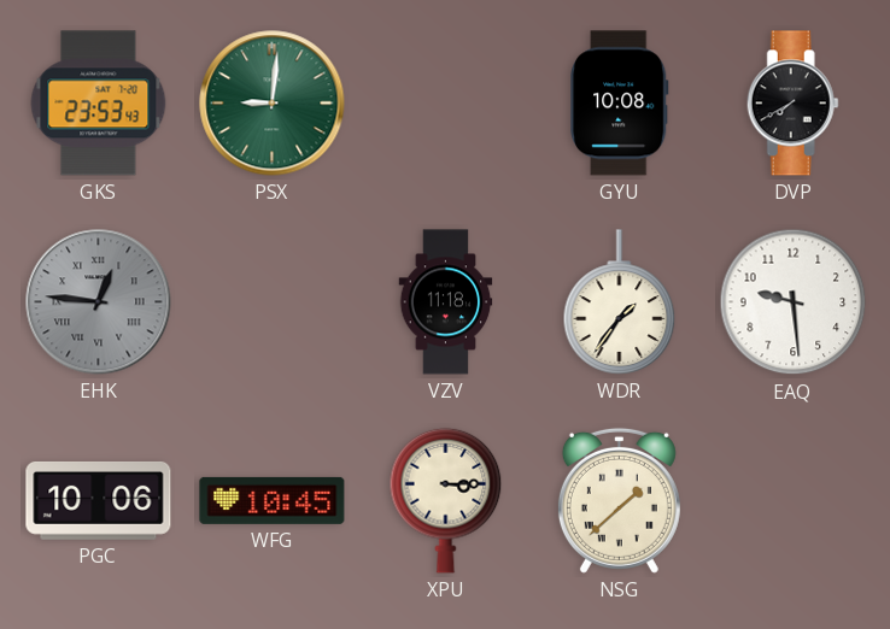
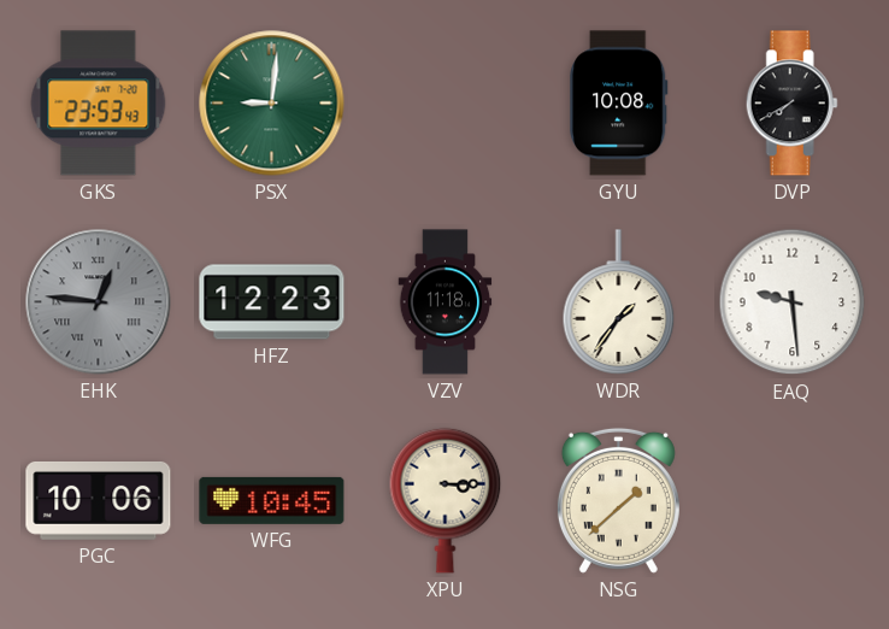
HFZ: none -> 12:23
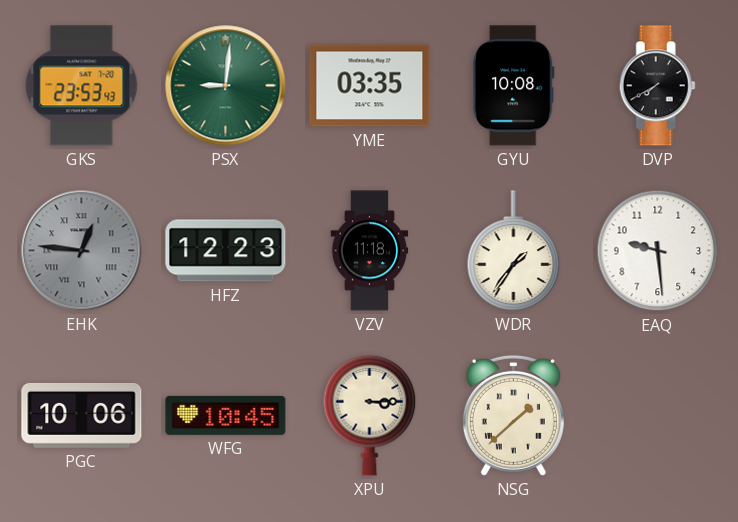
YME: none -> 03:35
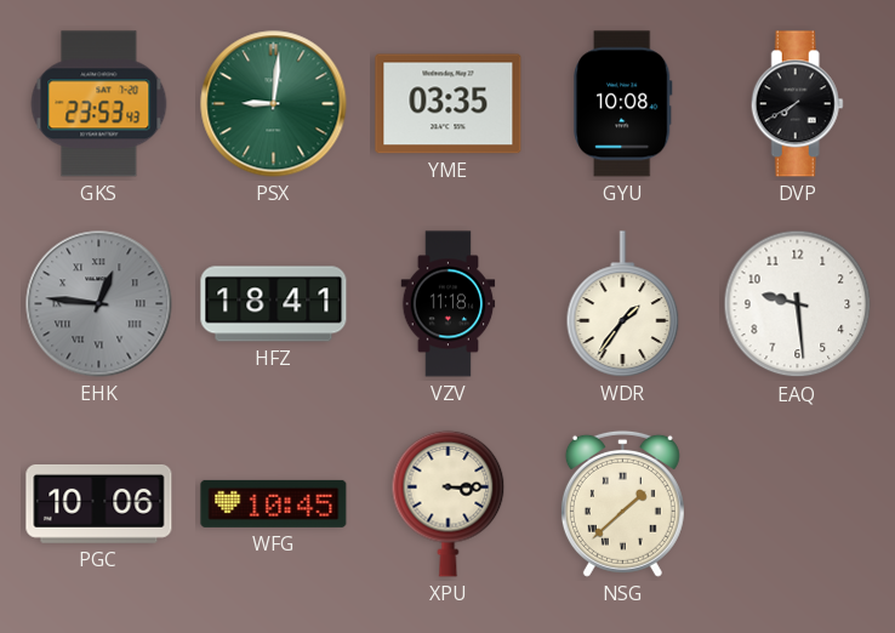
HFZ: 12:23 -> 18:41
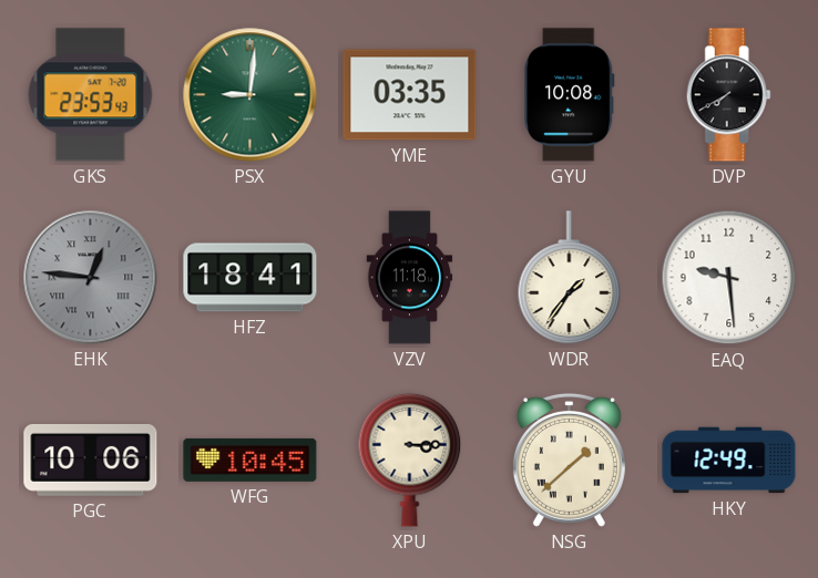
HKY: none -> 12:49
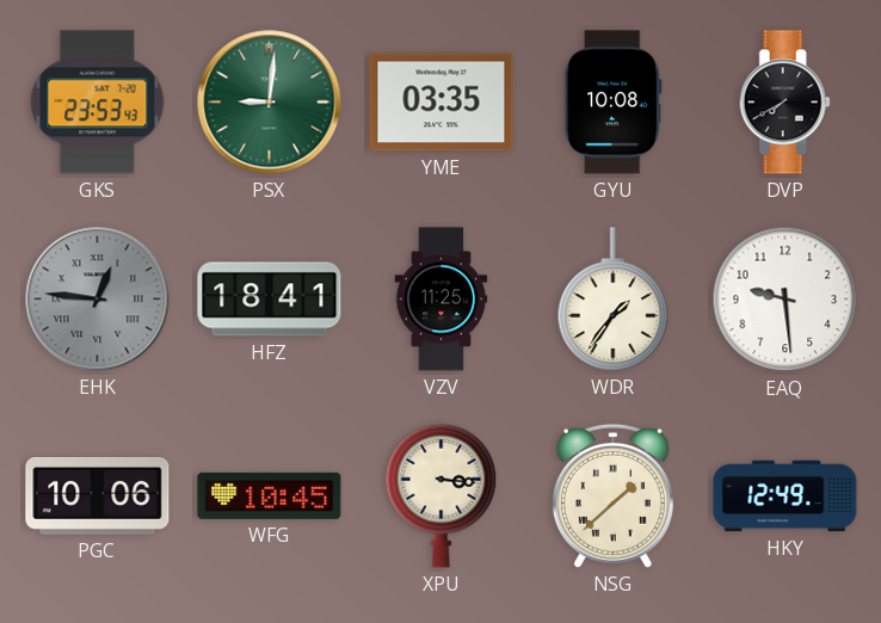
VZV: 11:18 -> 11:25
XPU: 3:15 -> 3:16
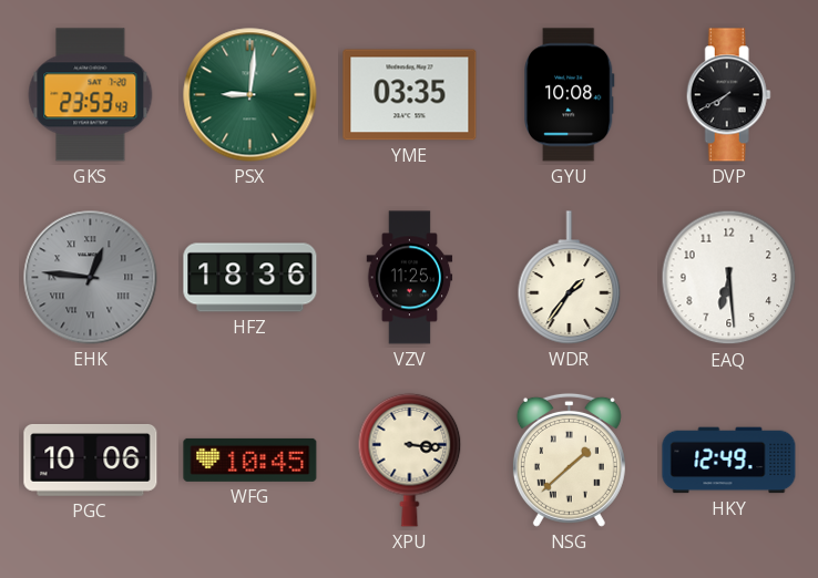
HFZ: 18:41 -> 18:36
EAQ: 9:29 -> 6:29
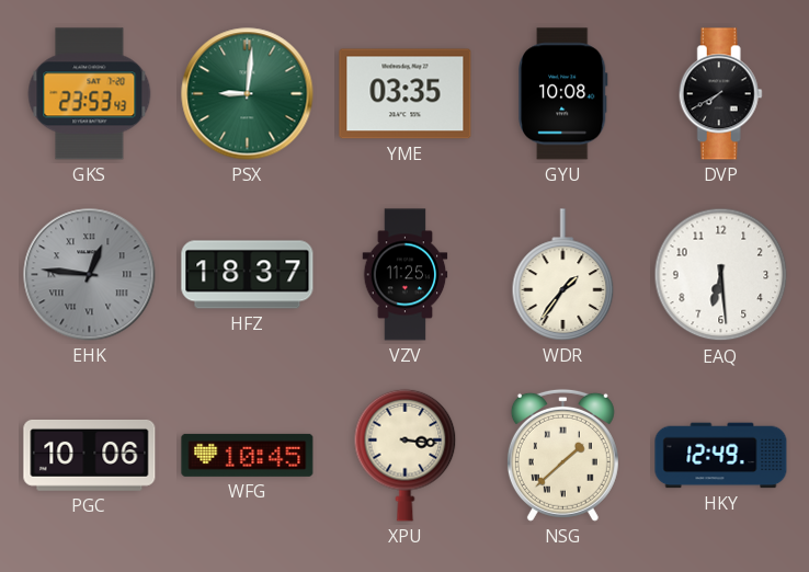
HFZ: 18:36 -> 18:37
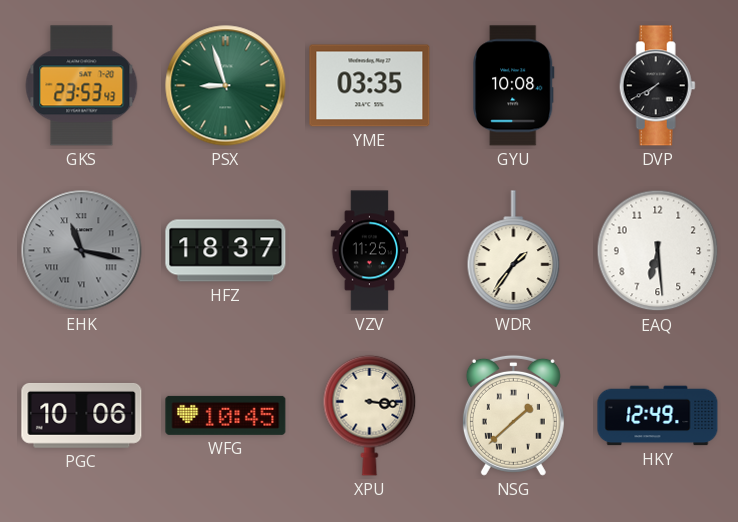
PSX: 9:01 -> 8:57
EHK: 12:46 -> 11:17
